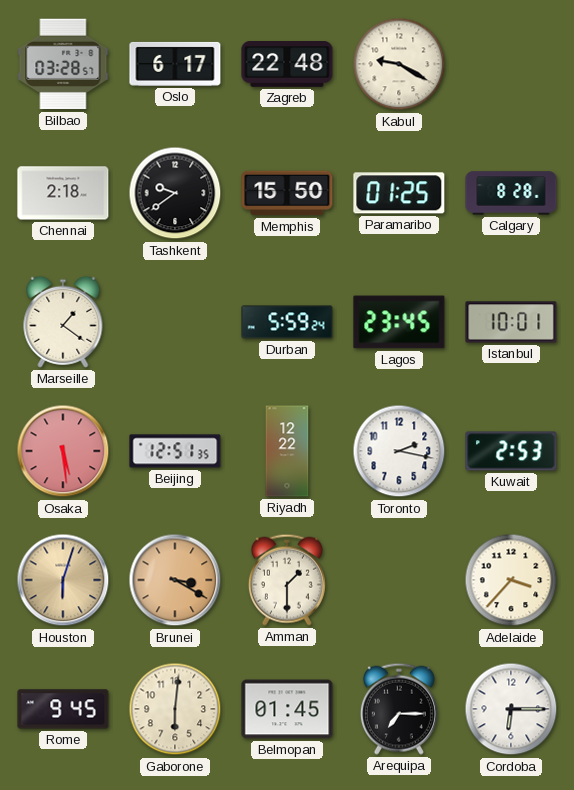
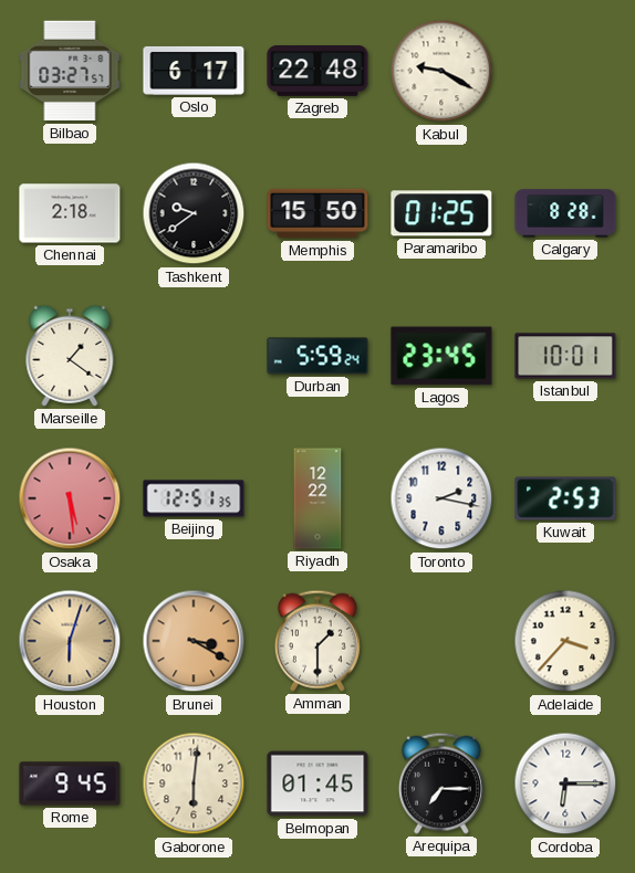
Bilbao: 03:28 -> 03:27
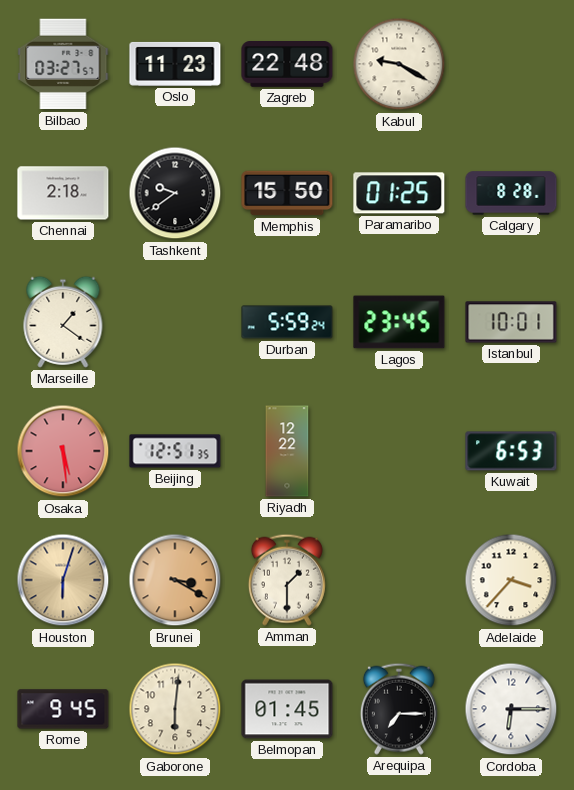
Oslo: 6:17 -> 11:23
Toronto: 2:17 -> none
Kuwait: 2:53 -> 6:53
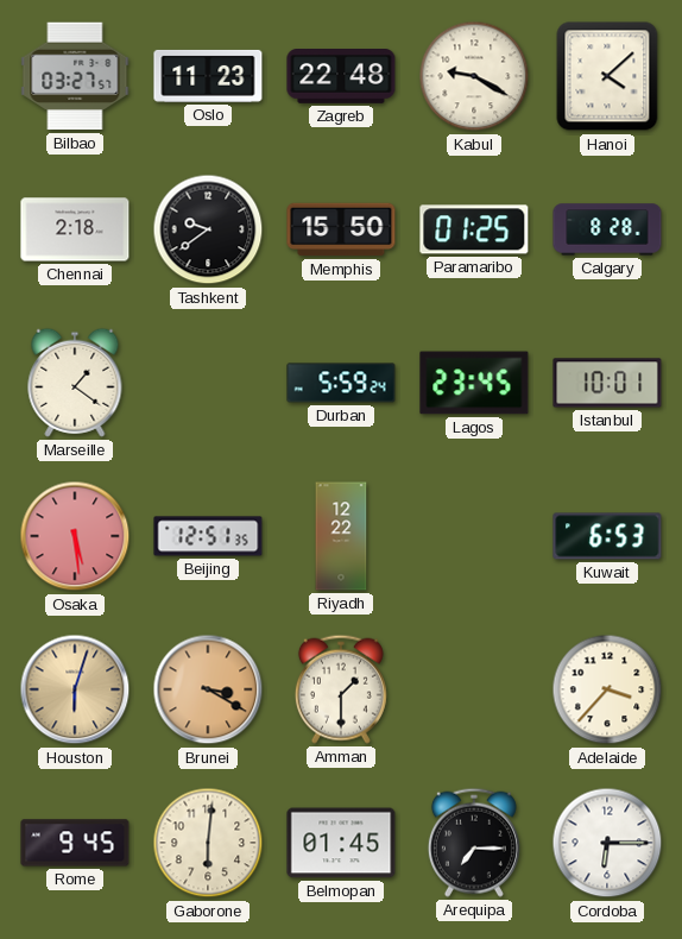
Hanoi: none -> 4:08
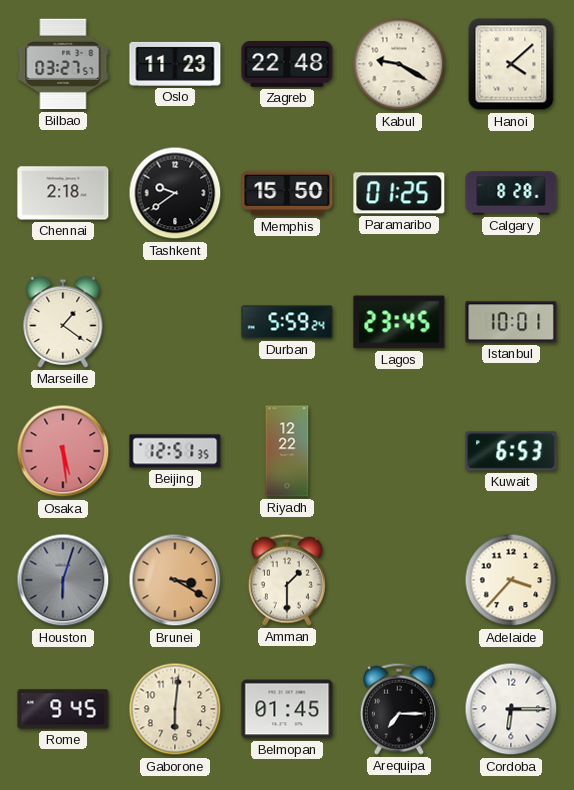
Houston dial: champagne -> grey
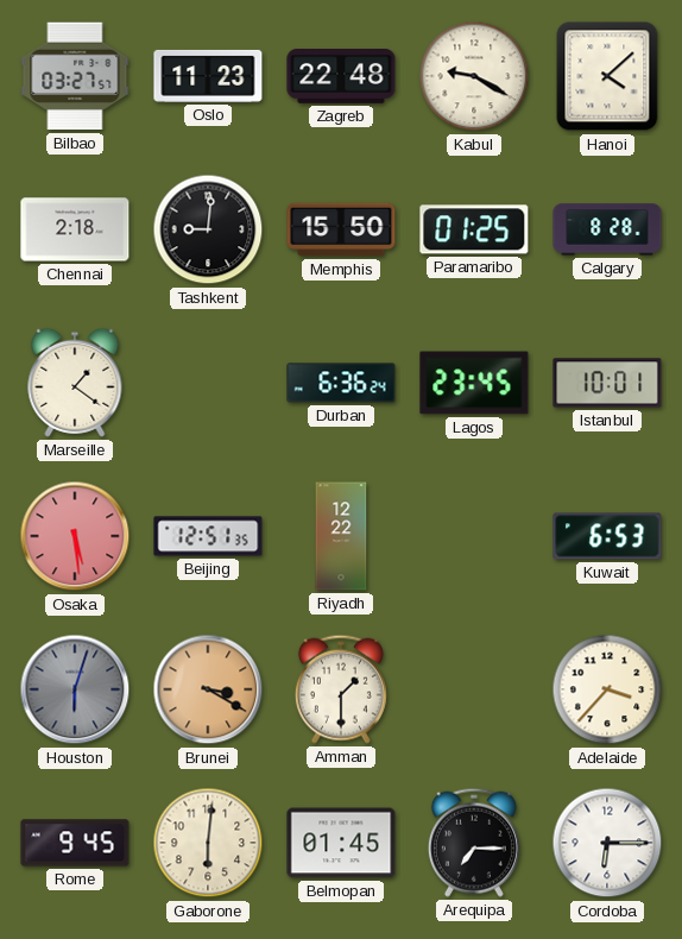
Tashkent: 9:39 -> 9:01
Durban: 5:59 -> 6:36
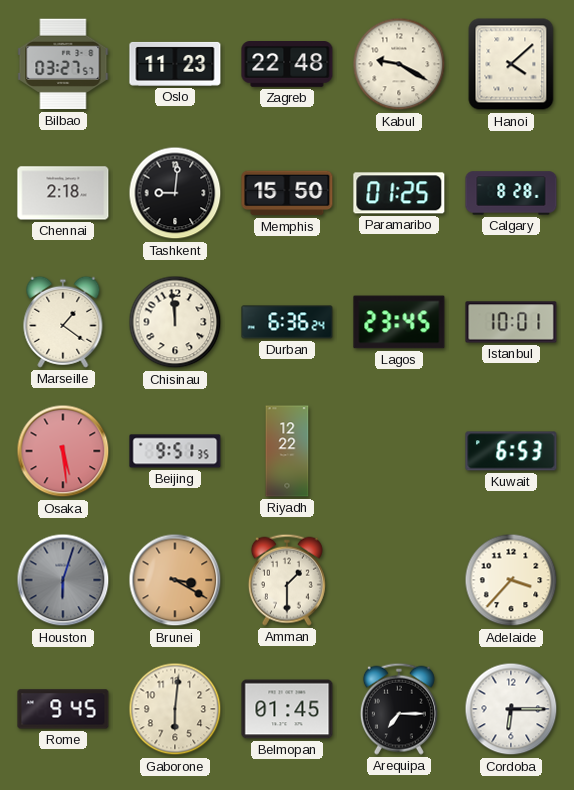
Chisinau: none -> 11:59
Beijing: 12:51 -> 9:51
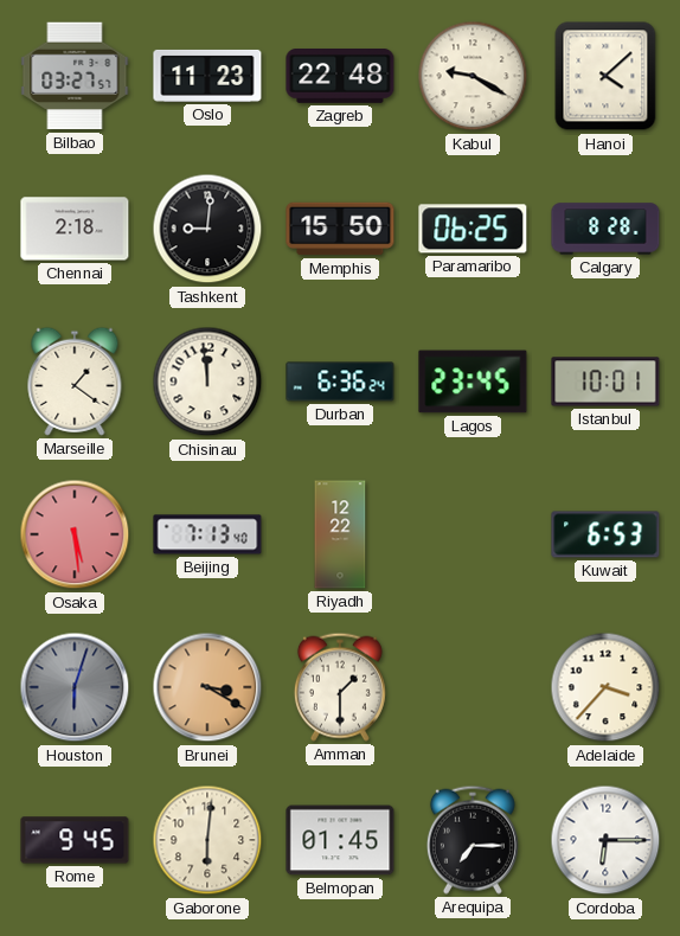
Paramaribo: 01:25 -> 06:25
Beijing: 9:51 -> 7:13
